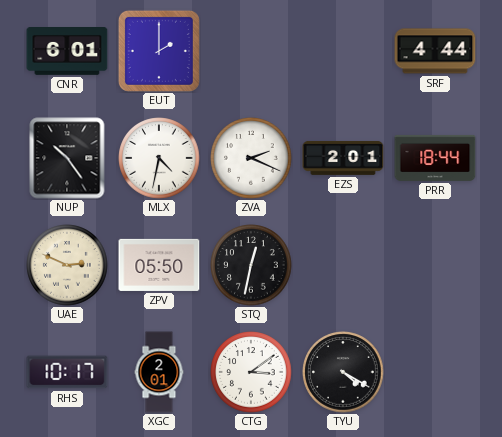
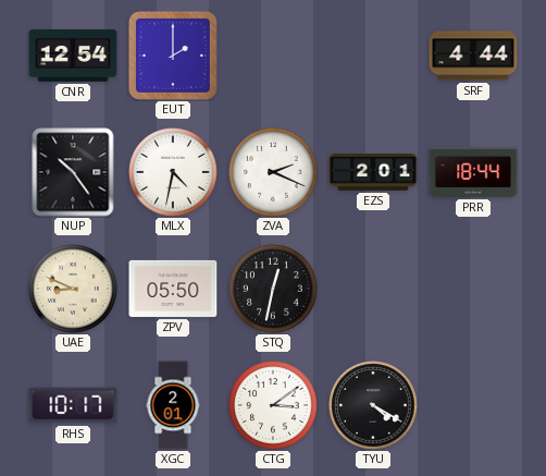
CNR: 6:01 -> 12:54
UAE: 2:49 -> 8:49
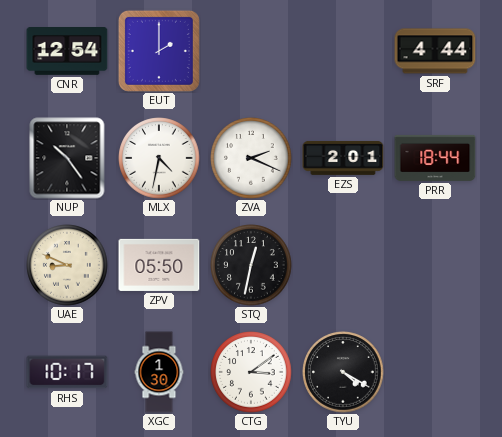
XGC: 2:01 -> 1:30
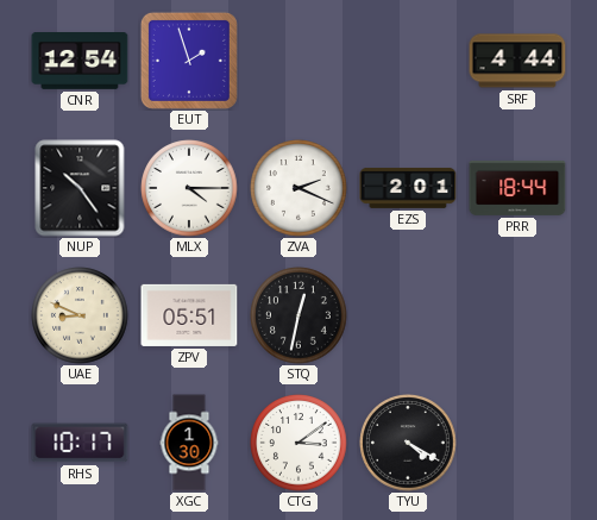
EUT: 2:00 -> 1:57
MLX: 4:32 -> 4:15
ZPV: 05:50 -> 05:51
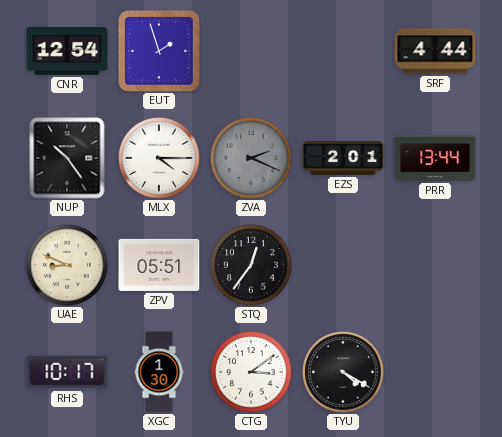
ZVA dial: white -> grey
PRR: 18:44 -> 13:44
STQ: 12:32 -> 12:36
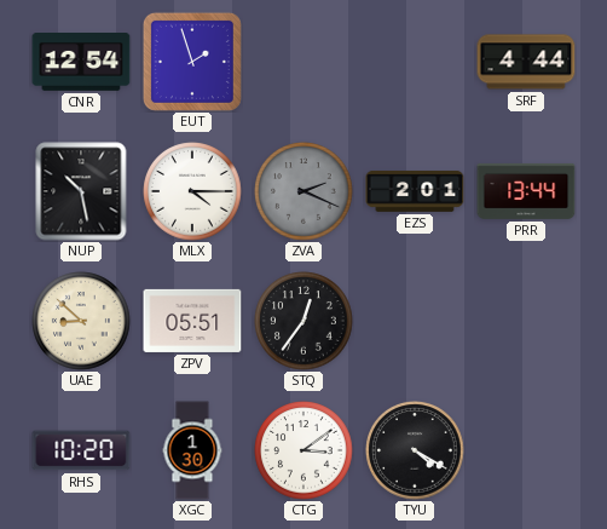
NUP: 10:24 -> 10:28
UAE: 8:49 -> 8:52
RHS: 10:17 -> 10:20
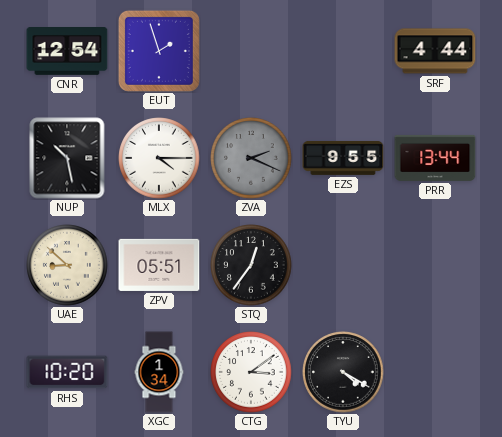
EZS: 2:01 -> 9:55
XGC: 1:30 -> 1:34
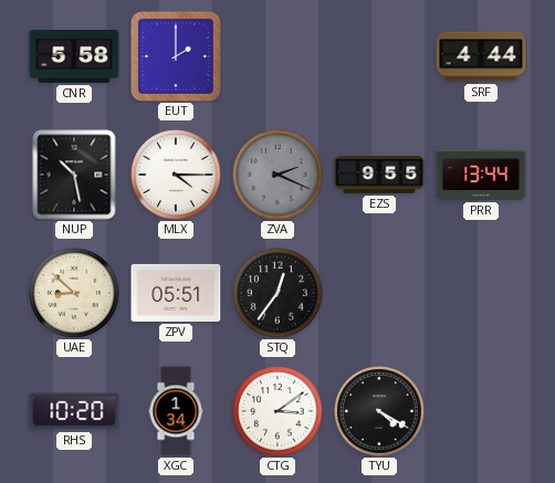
CNR: 12:54 -> 5:58
EUT: 1:57 -> 2:00
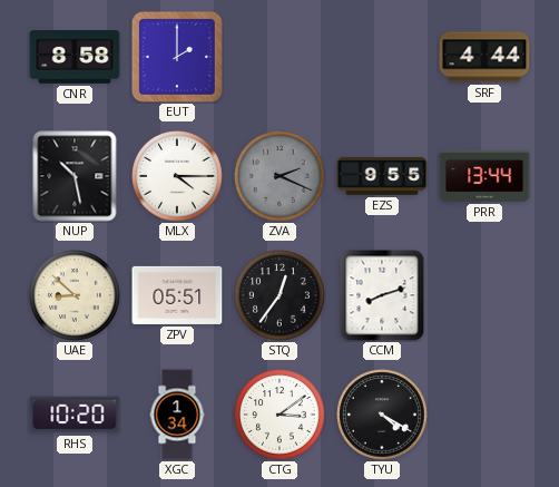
CNR: 5:58 -> 8:58
CCM: none -> 8:12
